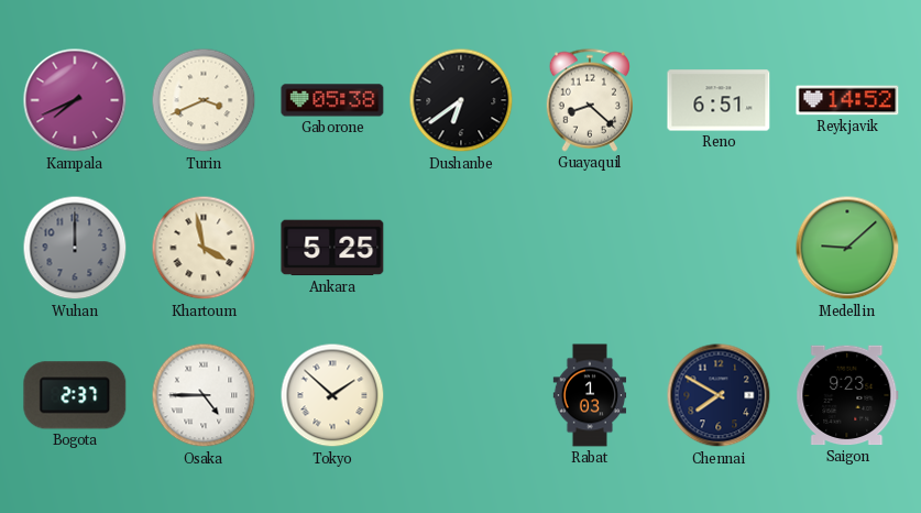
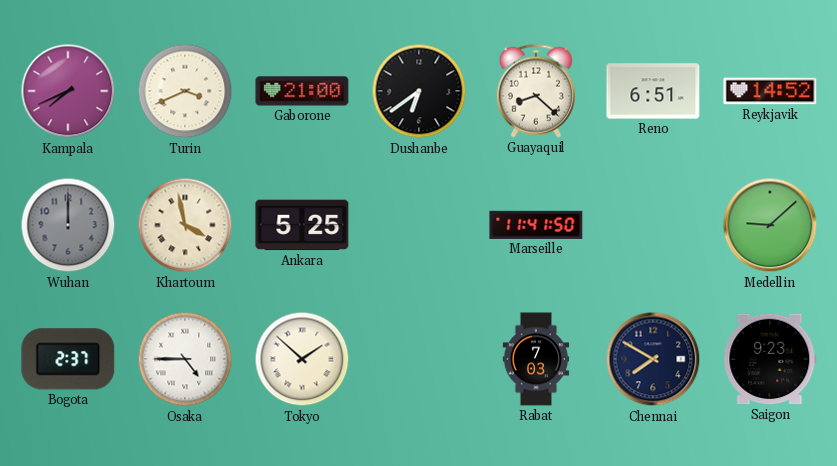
Gaborone: 05:38 -> 21:00
Marseille: none -> 11:41
Rabat: 1:03 -> 7:03
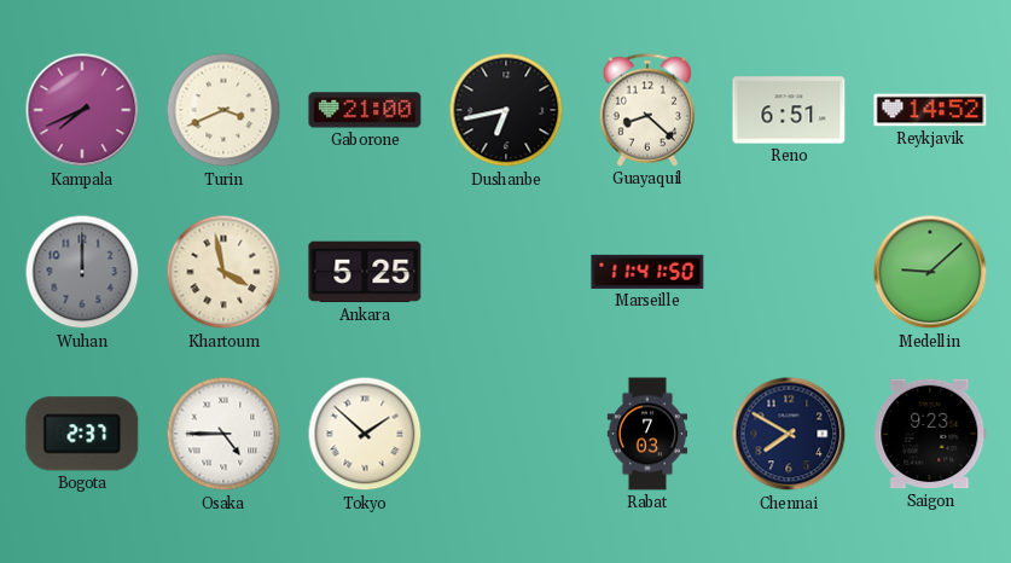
Dushanbe: 6:39 -> 6:43
